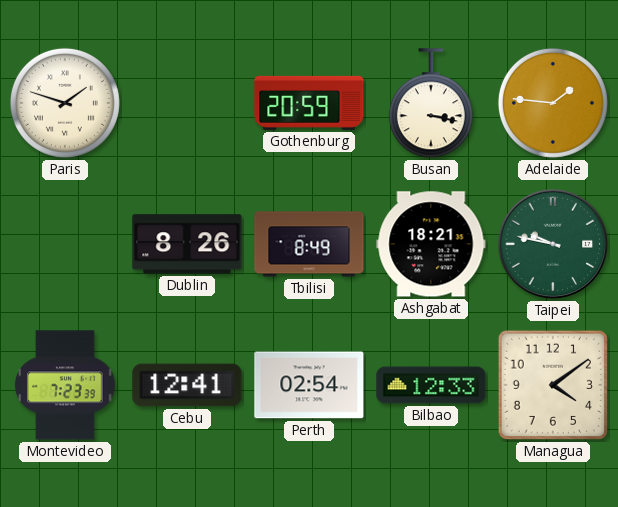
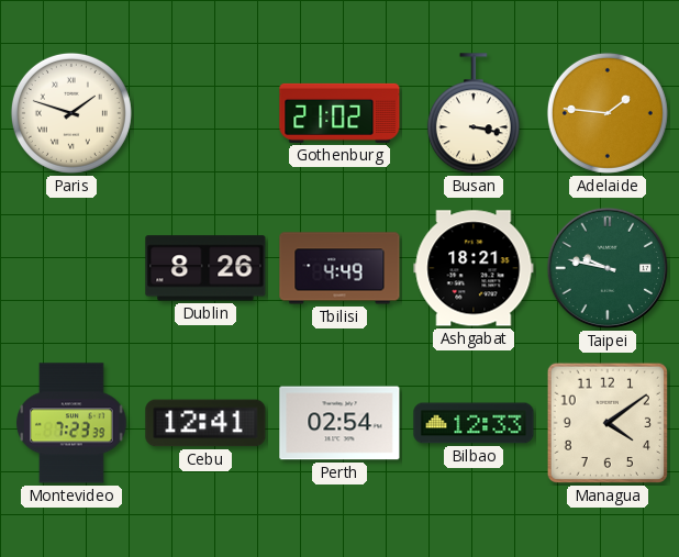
Gothenburg: 20:59 -> 21:02
Tbilisi: 8:49 -> 4:49
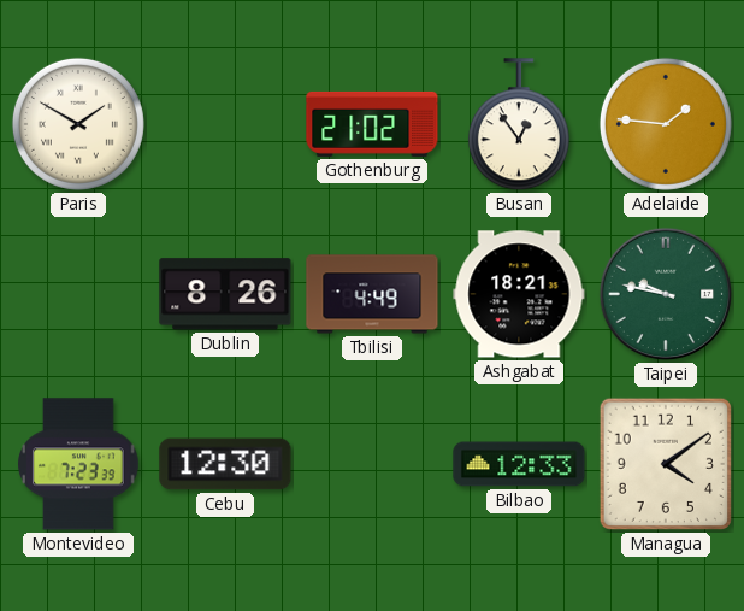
Paris: 1:48 -> 1:50
Busan: 3:17 -> 12:54
Cebu: 12:41 -> 12:30
Perth: 02:54 -> none
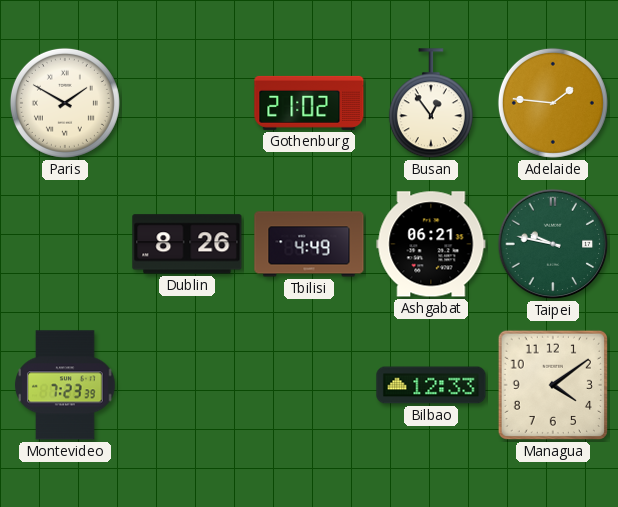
Ashgabat: 18:21 -> 06:21
Cebu: 12:30 -> none
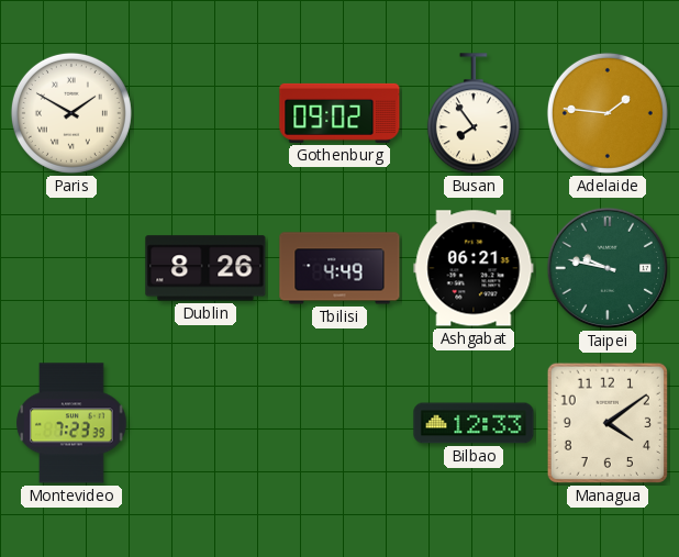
Gothenburg: 21:02 -> 09:02
Busan: 12:54 -> 7:54
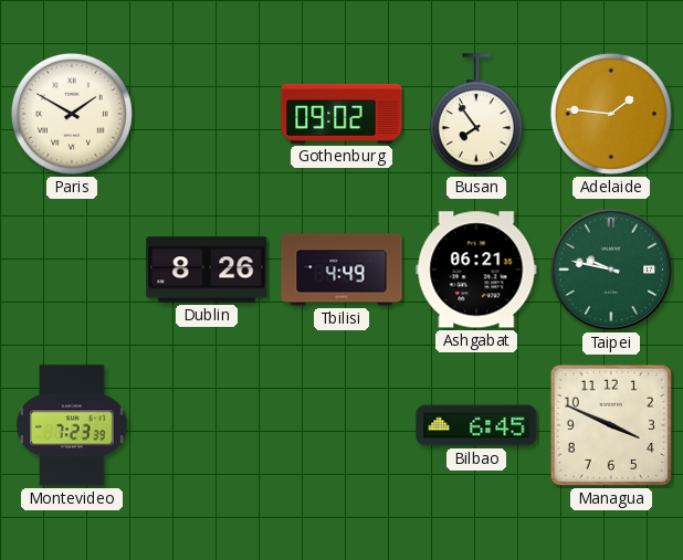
Bilbao: 12:33 -> 6:45
Managua: 4:09 -> 3:49
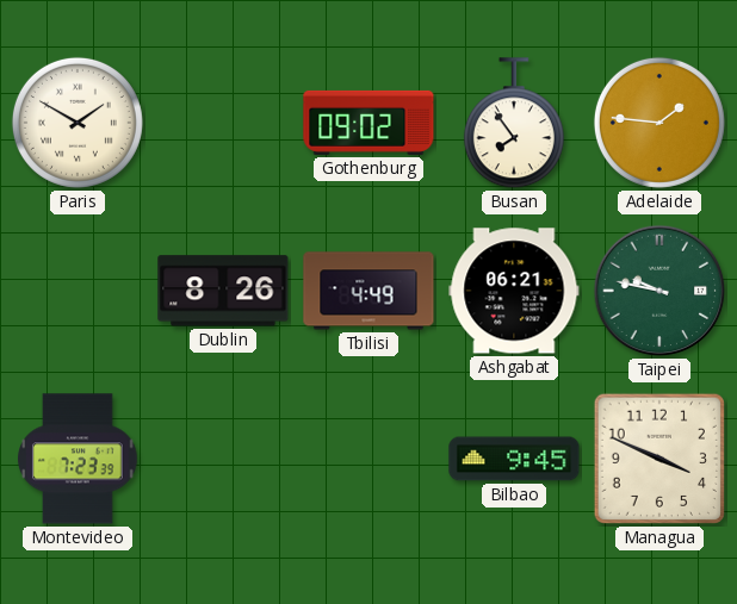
Bilbao: 6:45 -> 9:45
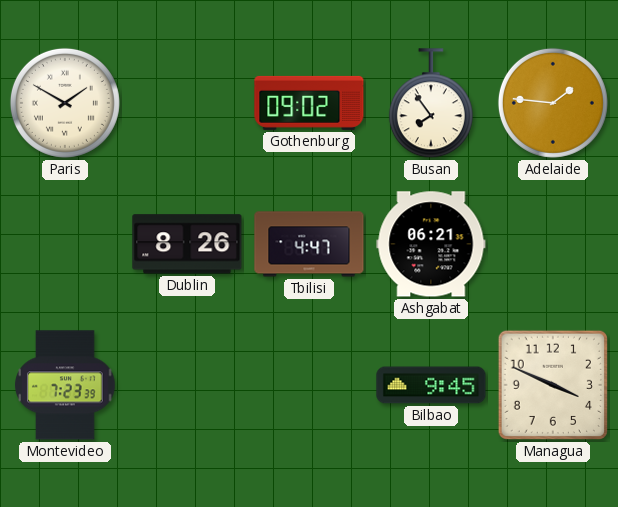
Tbilisi: 4:49 -> 4:47
Taipei: 9:47 -> none
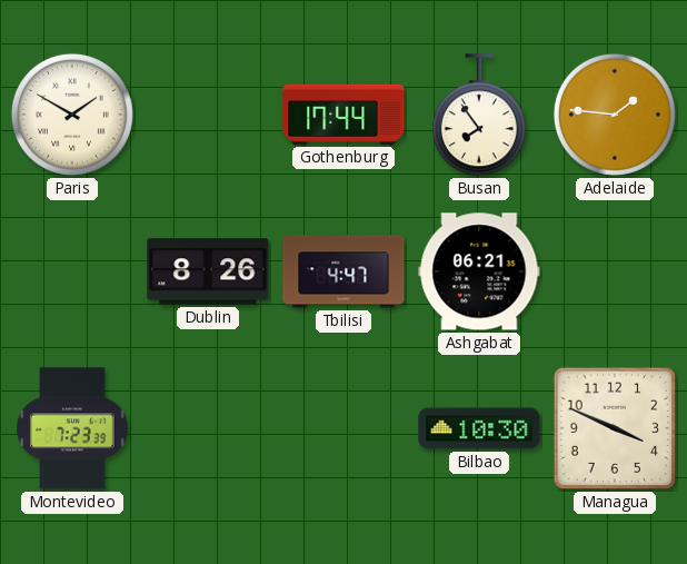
Gothenburg: 09:02 -> 17:44
Bilbao: 9:45 -> 10:30
